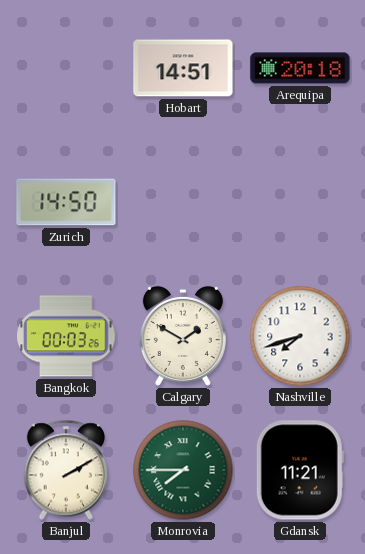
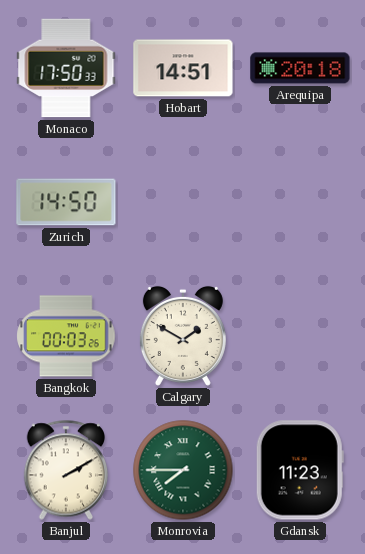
Monaco: none -> 17:50
Nashville: 7:42 -> none
Gdansk: 11:21 -> 11:23
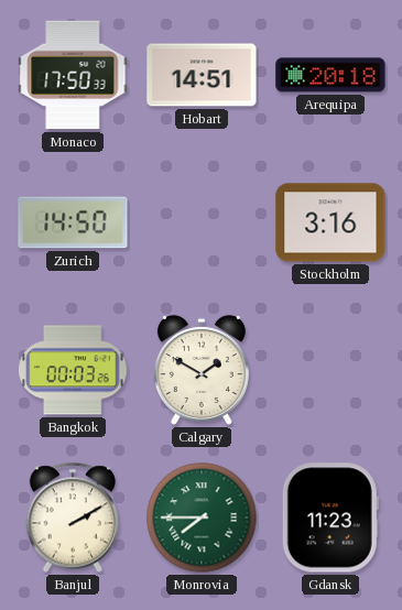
Stockholm: none -> 3:16
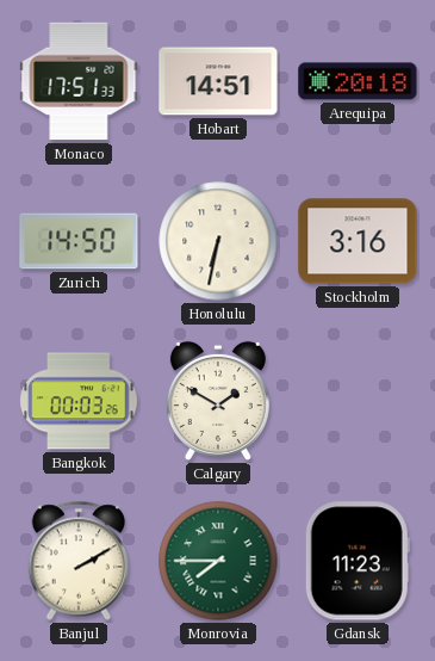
Monaco: 17:50 -> 17:51
Honolulu: none -> 6:32
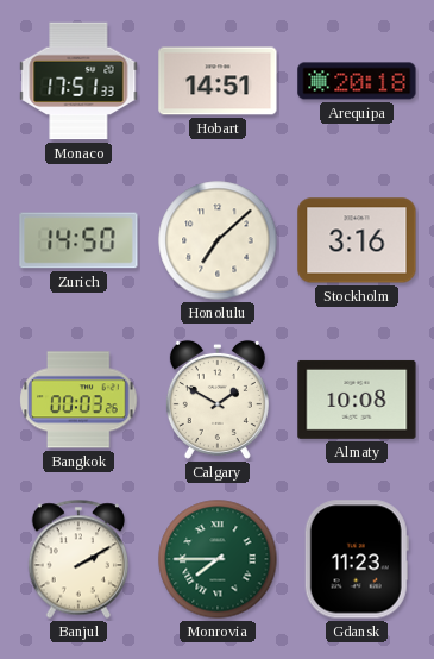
Honolulu: 6:32 -> 7:08
Almaty: none -> 10:08
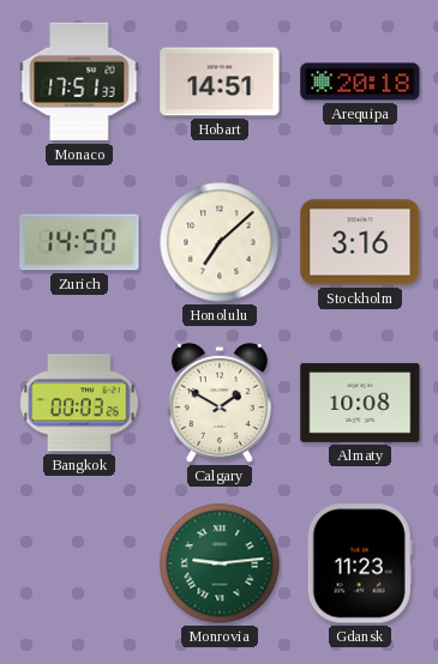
Banjul: 2:10 -> none
Monrovia: 7:45 -> 9:14
